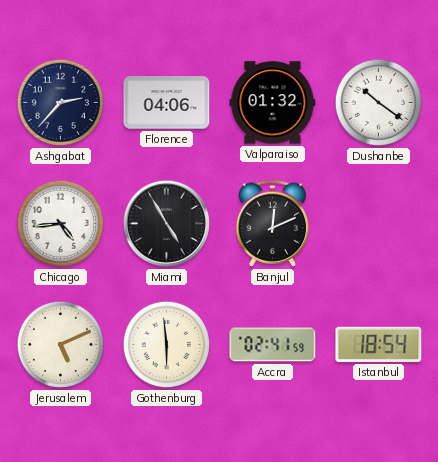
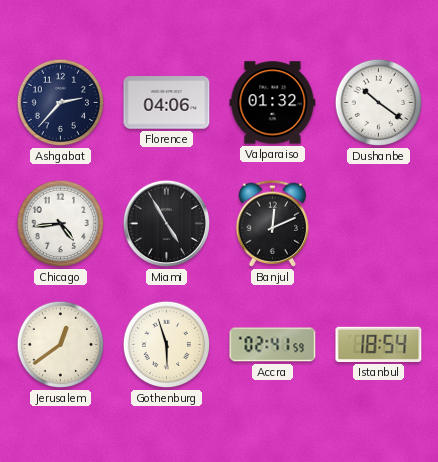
Jerusalem: 5:11 -> 12:39
Gothenburg: 5:59 -> 5:57
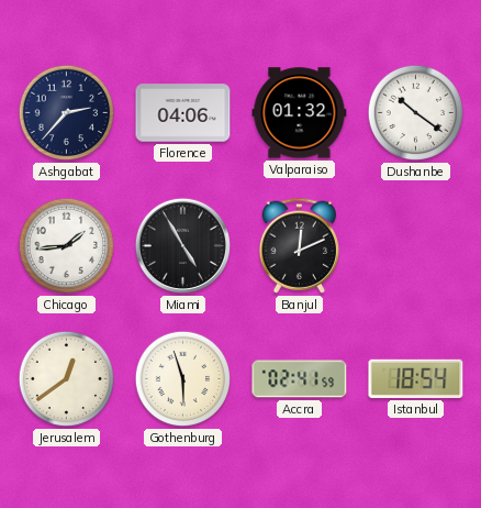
Chicago: 4:44 -> 1:44
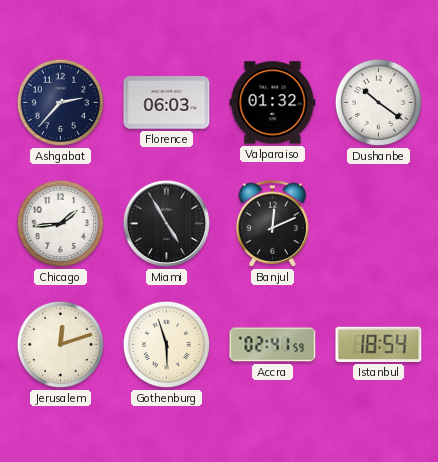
Florence: 04:06 -> 06:03
Jerusalem: 12:39 -> 12:12
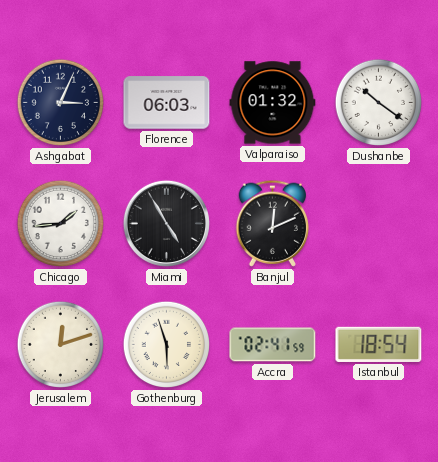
Ashgabat: 2:37 -> 3:04
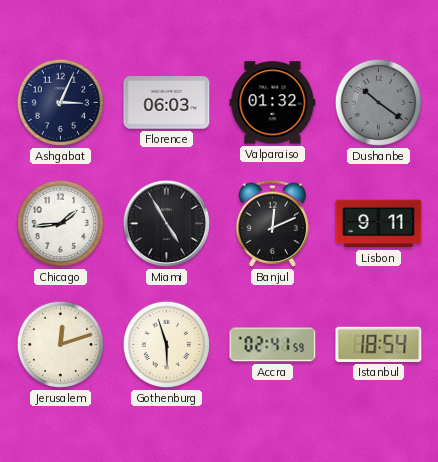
Dushanbe dial: white -> grey
Lisbon: none -> 9:11
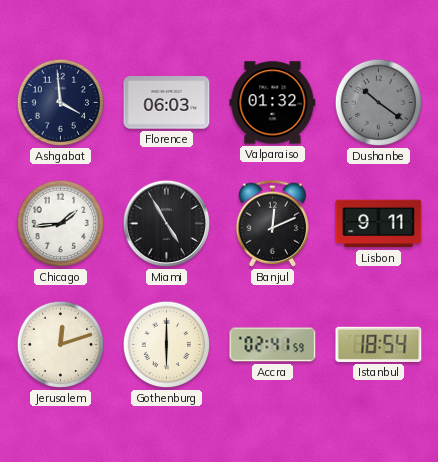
Ashgabat: 3:04 -> 3:59
Gothenburg: 5:57 -> 6:00
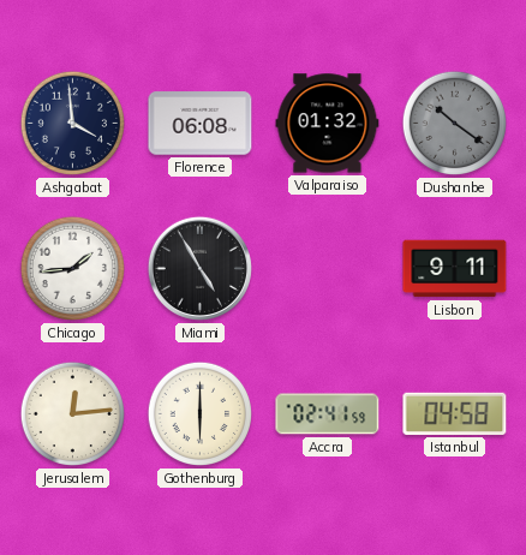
Florence: 06:03 -> 06:08
Banjul: 12:11 -> none
Jerusalem: 12:12 -> 12:14
Istanbul: 18:54 -> 04:58
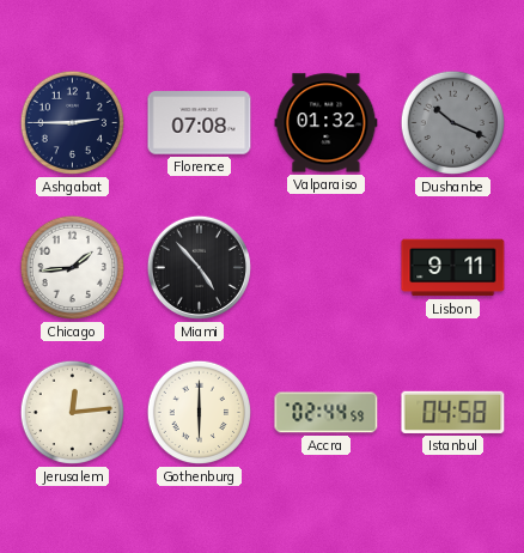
Ashgabat: 3:59 -> 2:45
Florence: 06:08 -> 07:08
Dushanbe: 10:21 -> 10:19
Miami: 4:55 -> 4:53
Accra: 02:41 -> 02:44
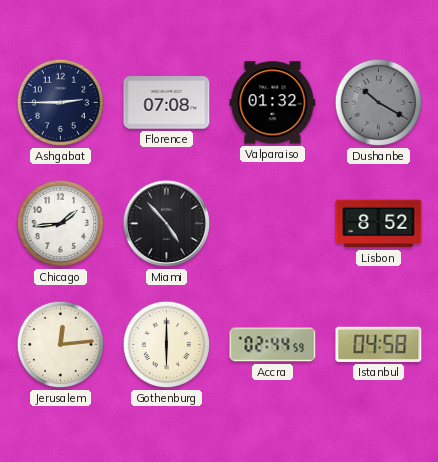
Dushanbe: 10:19 -> 10:20
Lisbon: 9:11 -> 8:52
